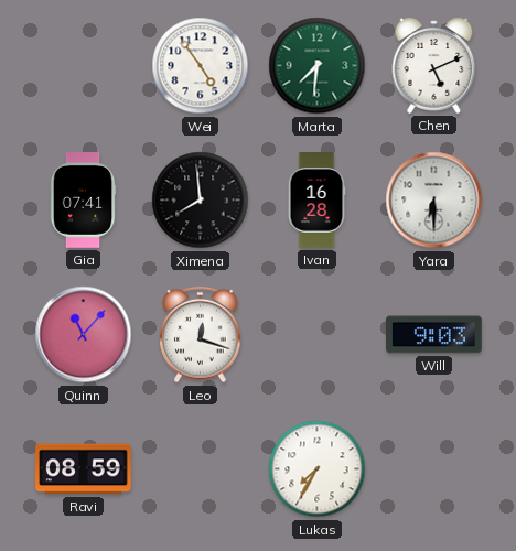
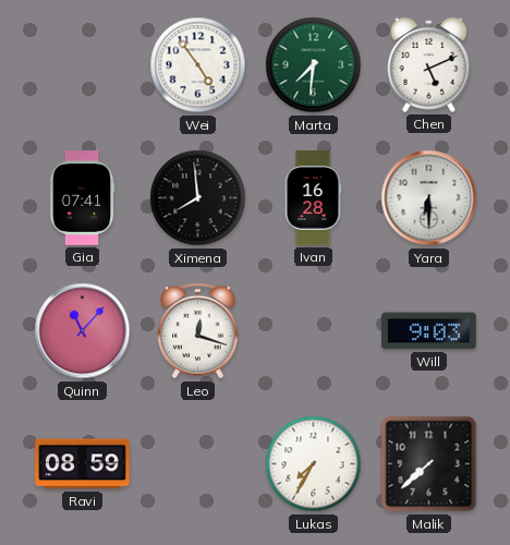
Malik: none -> 7:38
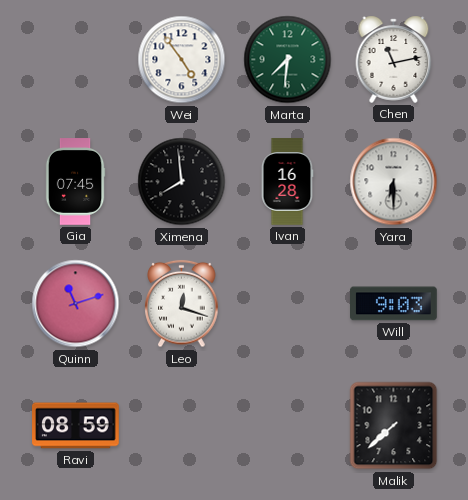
Chen: 5:11 -> 11:13
Gia: 07:41 -> 07:45
Quinn: 11:07 -> 11:12
Lukas: 7:35 -> none
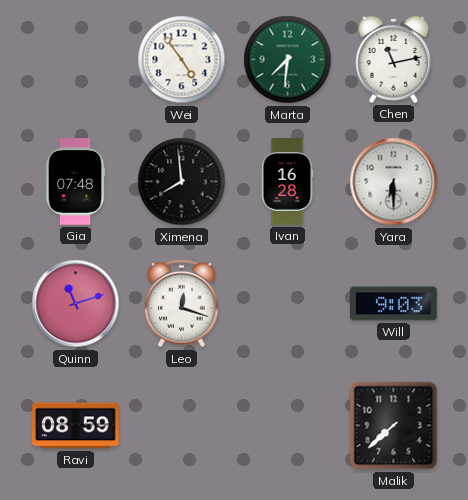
Gia: 07:45 -> 07:48
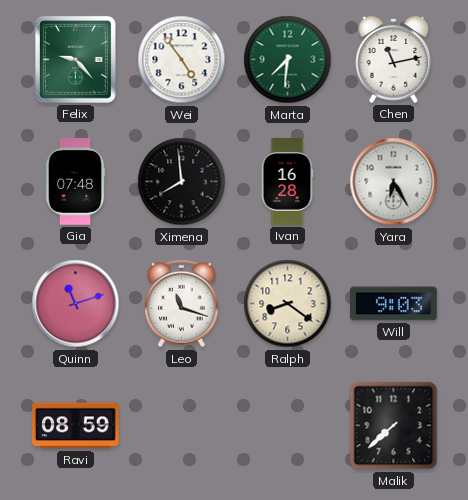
Felix: none -> 9:23
Yara: 6:30 -> 6:25
Leo: 12:18 -> 11:18
Ralph: none -> 8:21
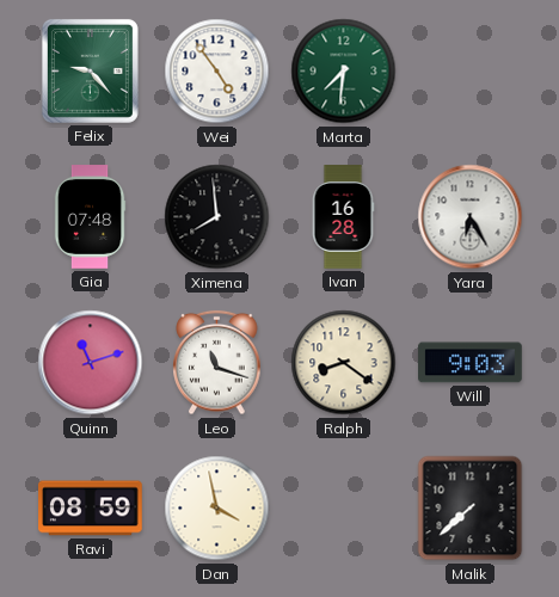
Chen: 11:13 -> none
Dan: none -> 3:58
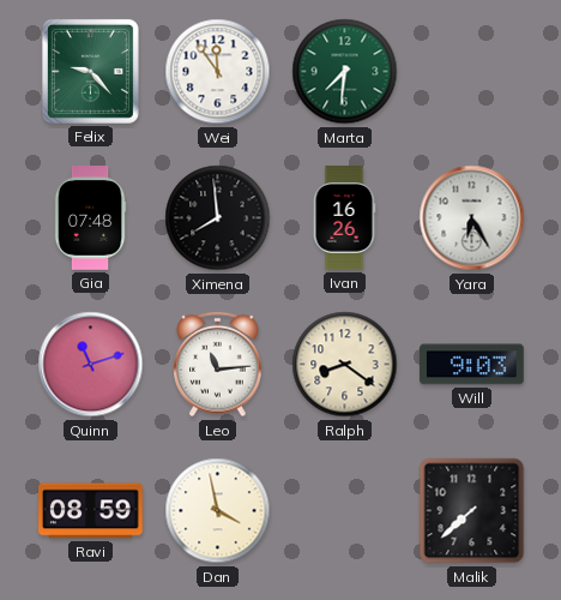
Wei: 4:54 -> 11:54
Ivan: 16:28 -> 16:26
Leo: 11:18 -> 11:14
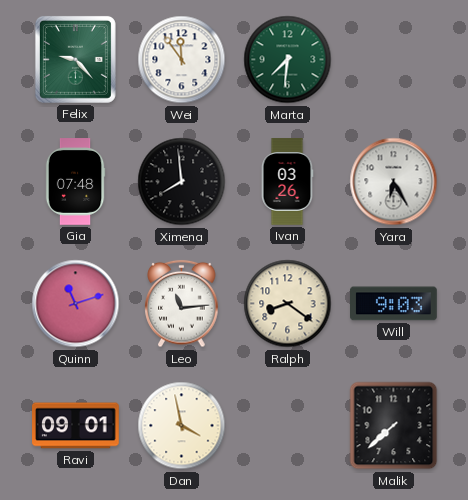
Ivan: 16:26 -> 03:26
Ravi: 08:59 -> 09:01
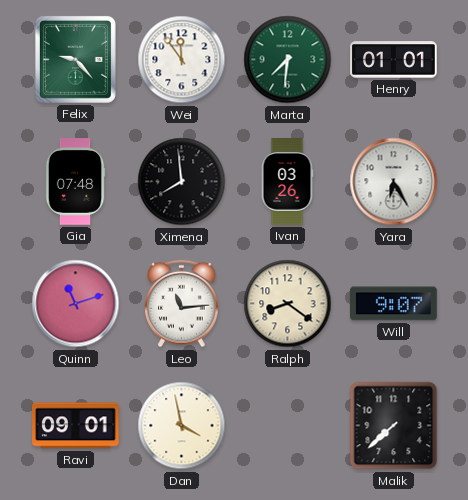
Henry: none -> 01:01
Will: 9:03 -> 9:07
